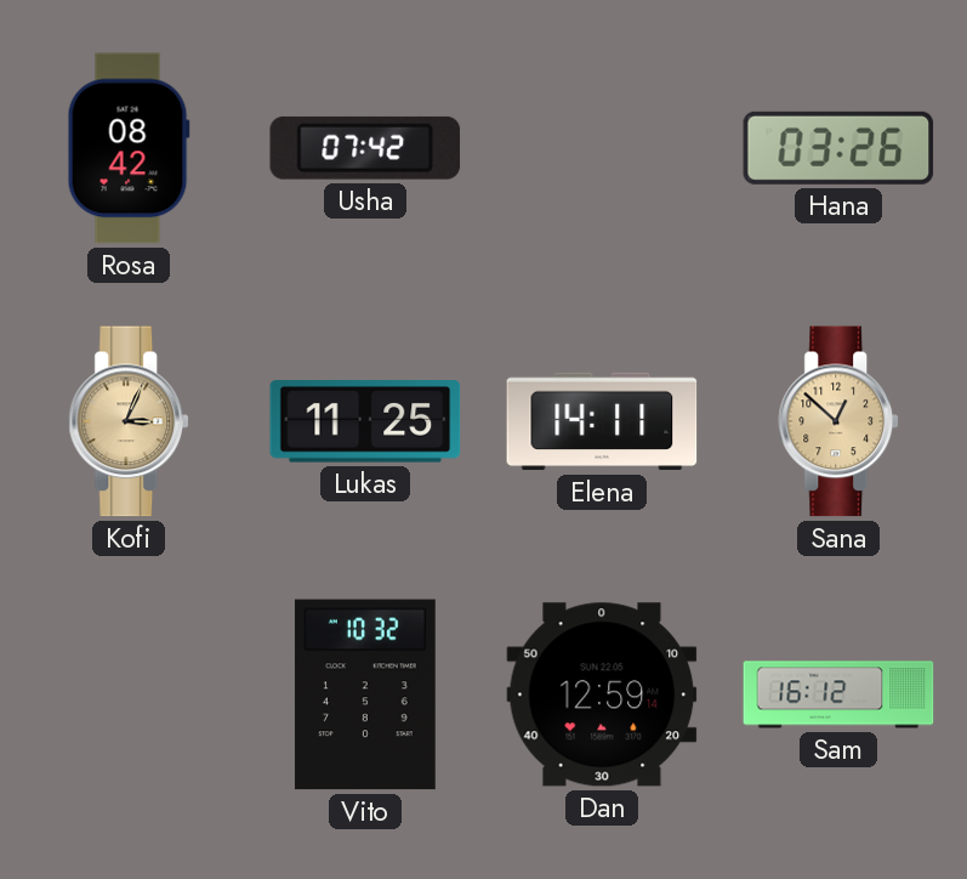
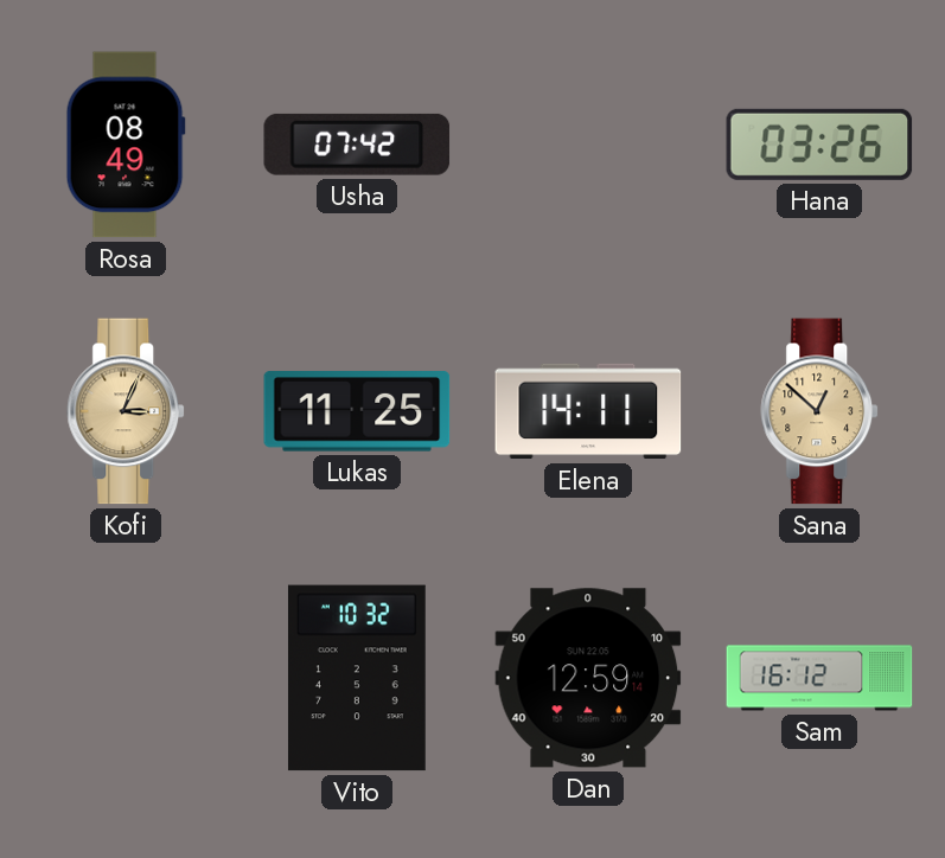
Rosa: 08:42 -> 08:49
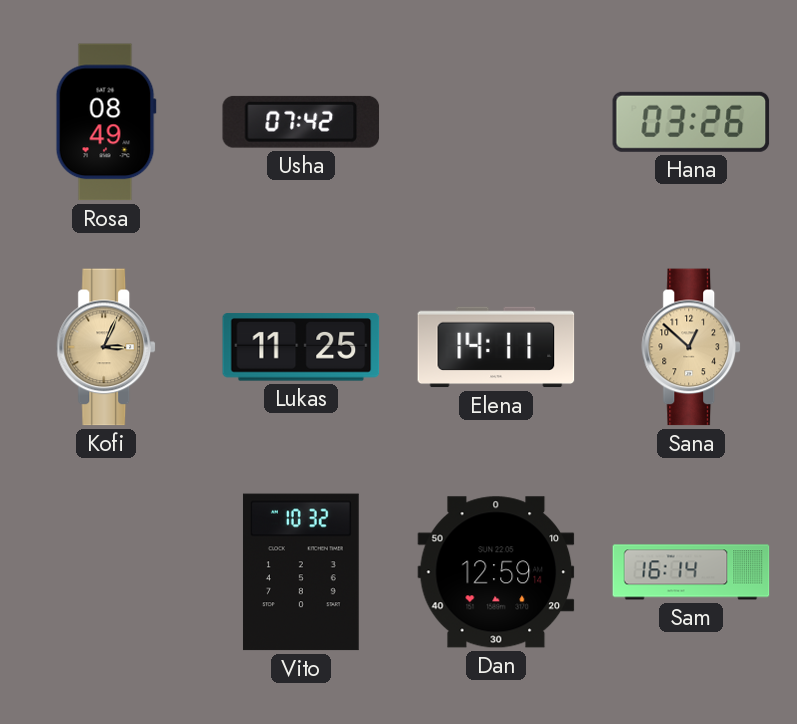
Sam: 16:12 -> 16:14
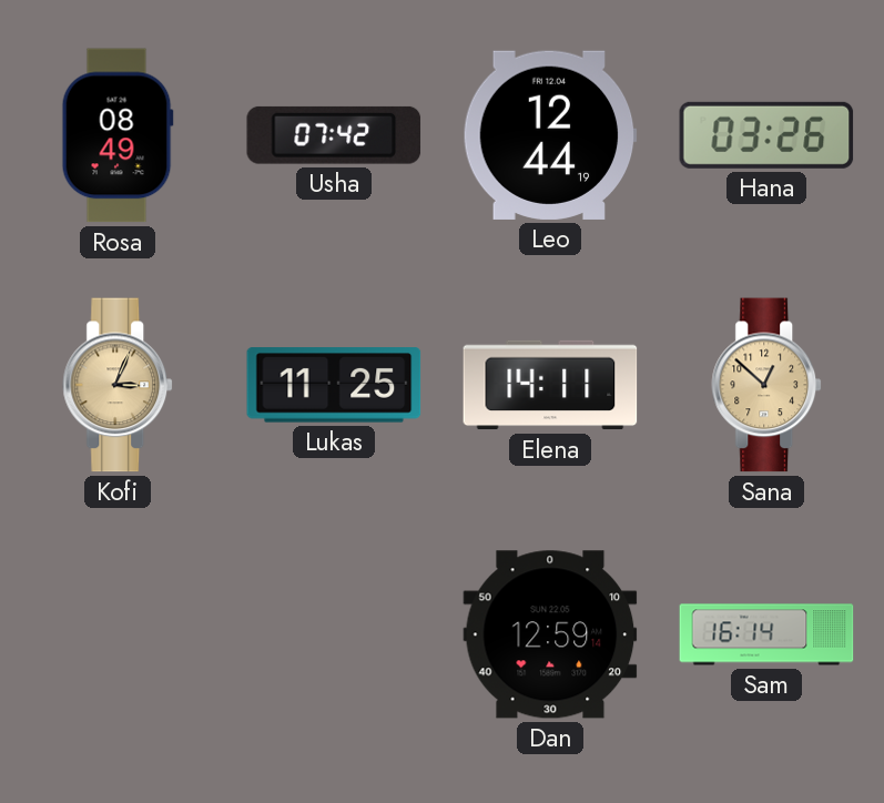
Leo: none -> 12:44
Vito: 10:32 -> none
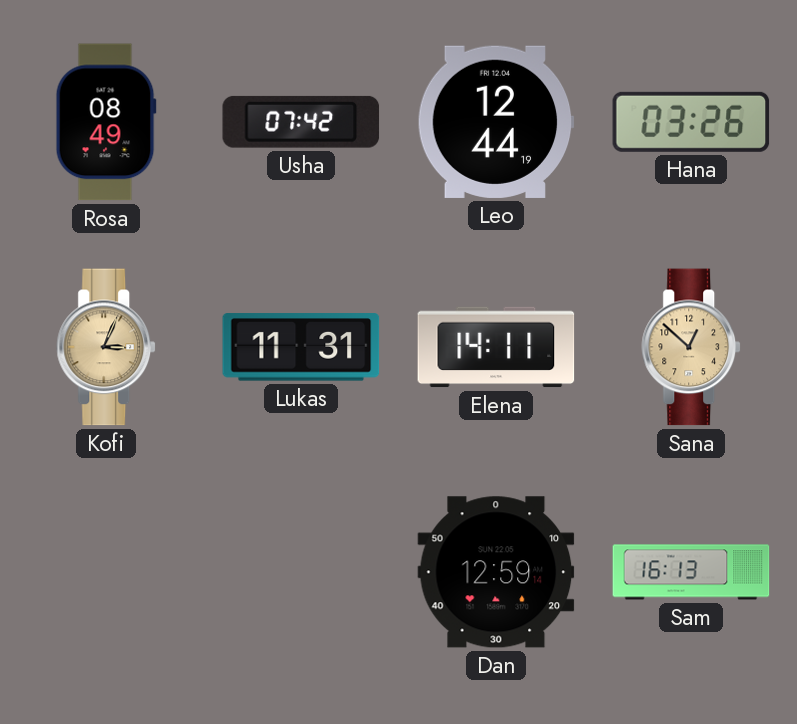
Lukas: 11:25 -> 11:31
Sam: 16:14 -> 16:13
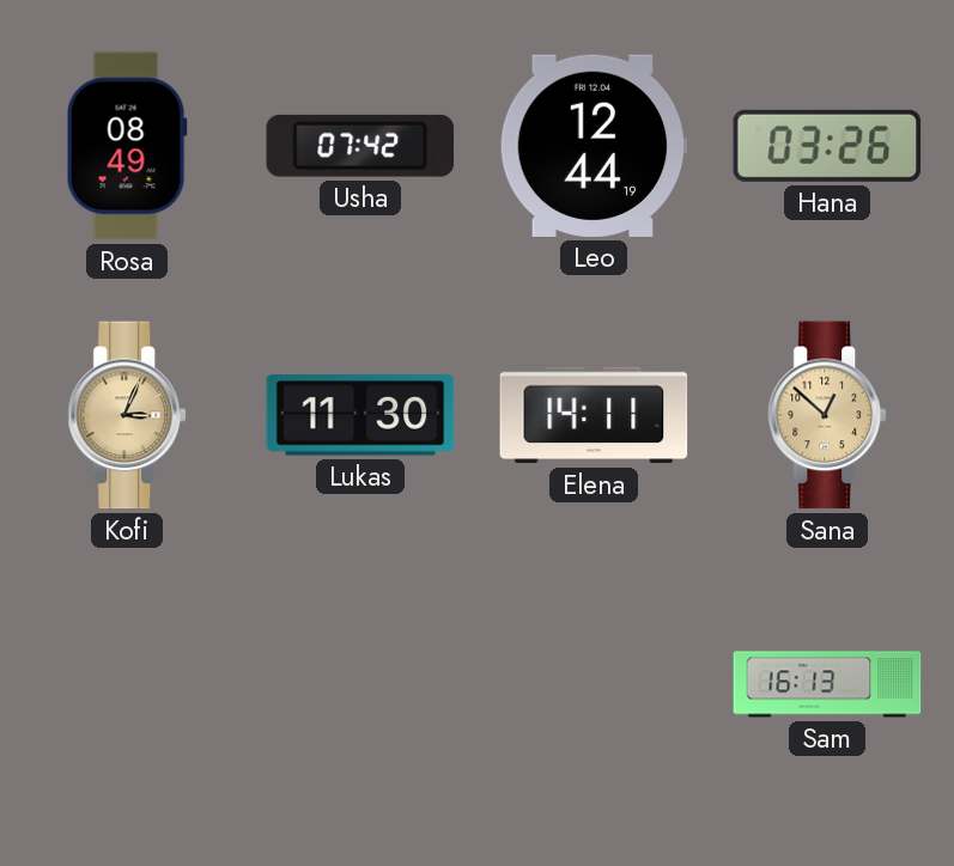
Lukas: 11:31 -> 11:30
Dan: 12:59 -> none
